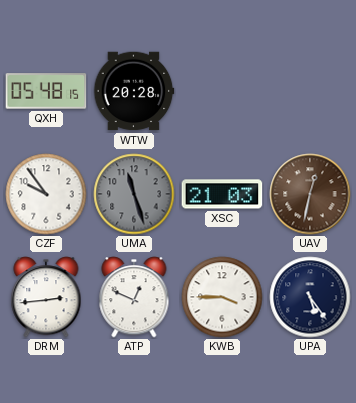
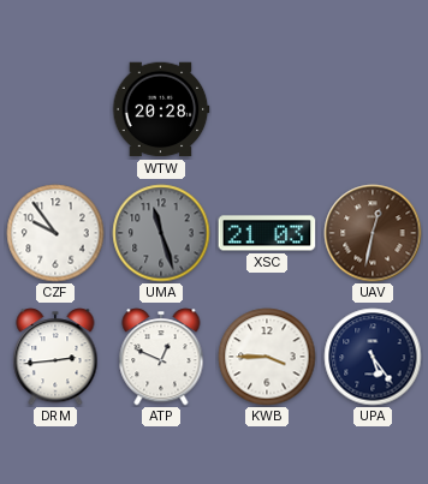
QXH: 05:48 -> none
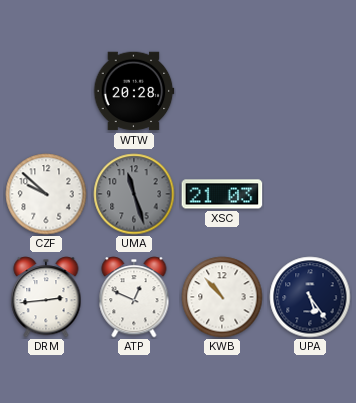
CZF: 9:54 -> 9:52
UAV: 12:32 -> none
KWB: 3:45 -> 10:53
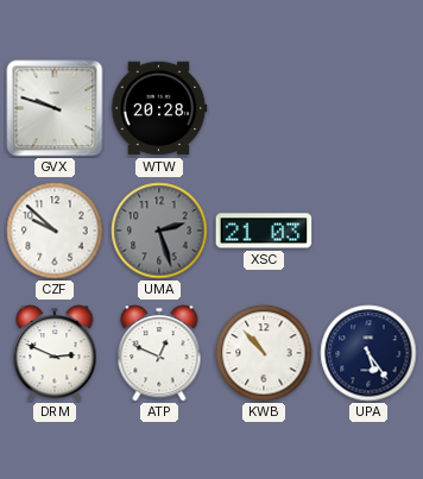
GVX: none -> 9:48
UMA: 11:27 -> 2:27
DRM: 2:44 -> 2:49
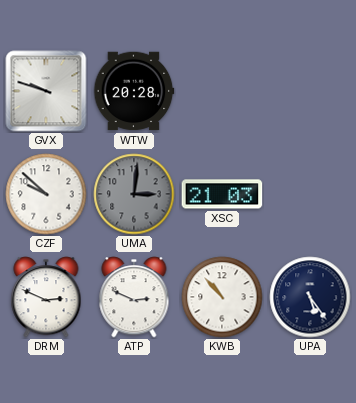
UMA: 2:27 -> 3:01
ATP: 12:49 -> 2:49
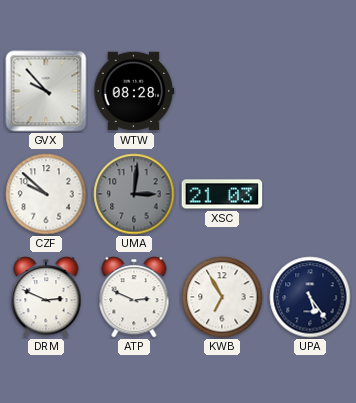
GVX: 9:48 -> 9:53
WTW: 20:28 -> 08:28
KWB: 10:53 -> 6:55
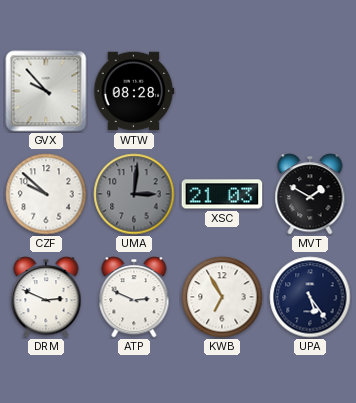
MVT: none -> 1:50
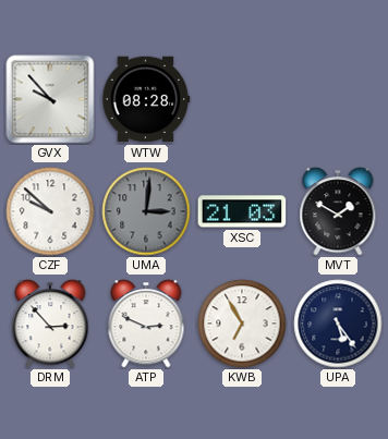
DRM: 2:49 -> 2:53
